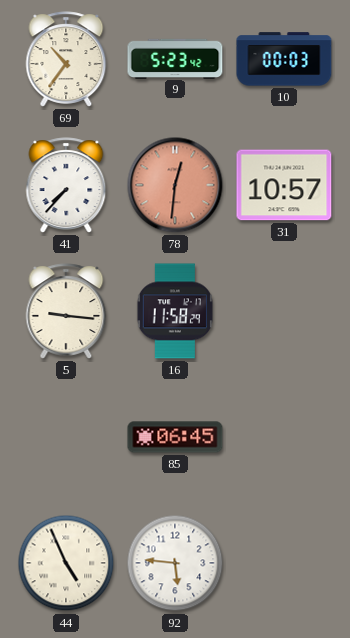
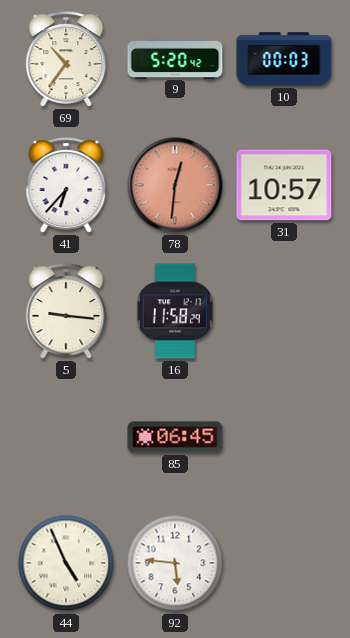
9: 5:23 -> 5:20
41: 7:37 -> 6:37
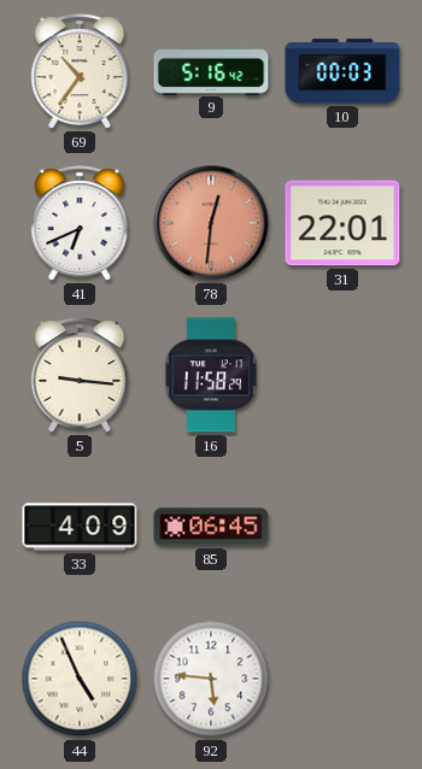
9: 5:20 -> 5:16
41: 6:37 -> 6:41
31: 10:57 -> 22:01
33: none -> 4:09
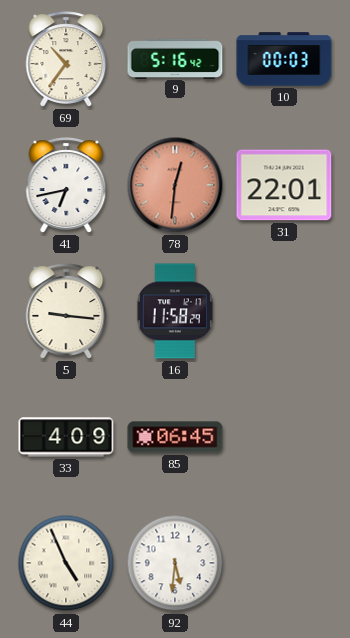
41: 6:41 -> 6:43
92: 5:46 -> 5:31
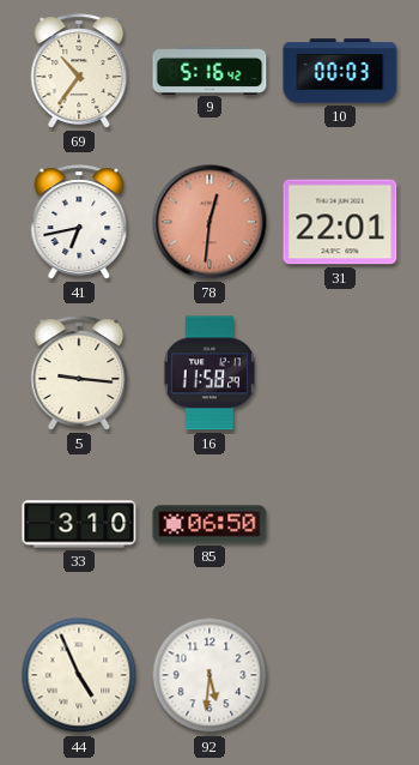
33: 4:09 -> 3:10
85: 06:45 -> 06:50
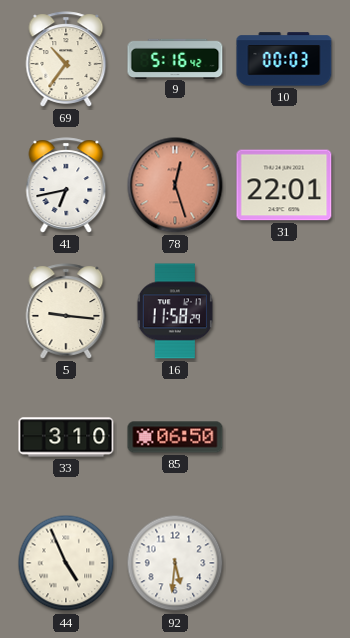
78: 12:31 -> 12:27
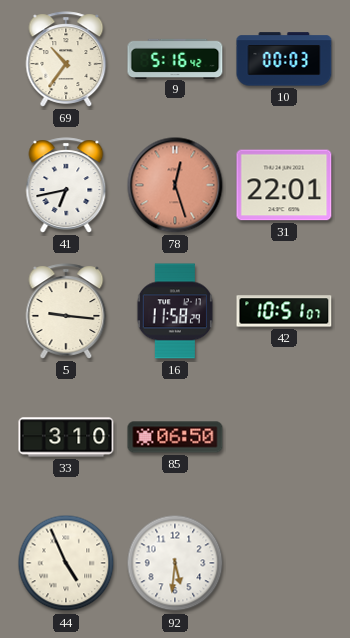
42: none -> 10:51
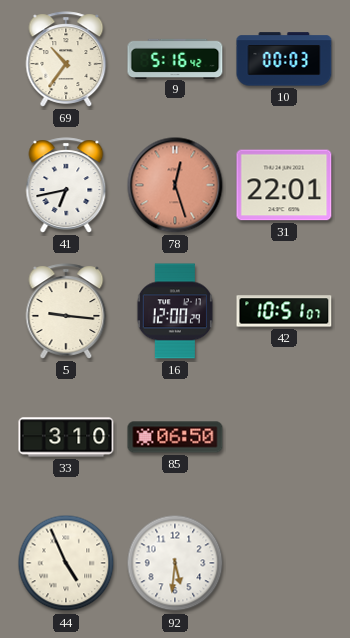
16: 11:58 -> 12:00
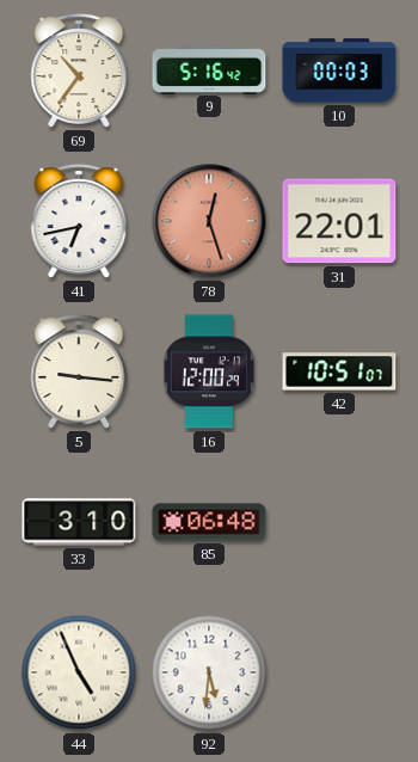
85: 06:50 -> 06:48
